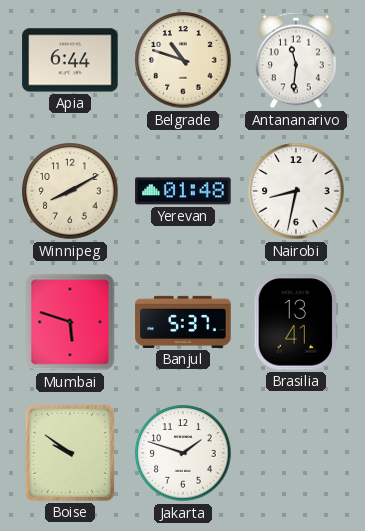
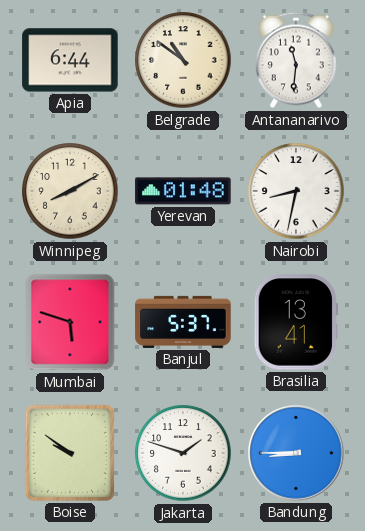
Belgrade: 10:48 -> 10:51
Bandung: none -> 8:45
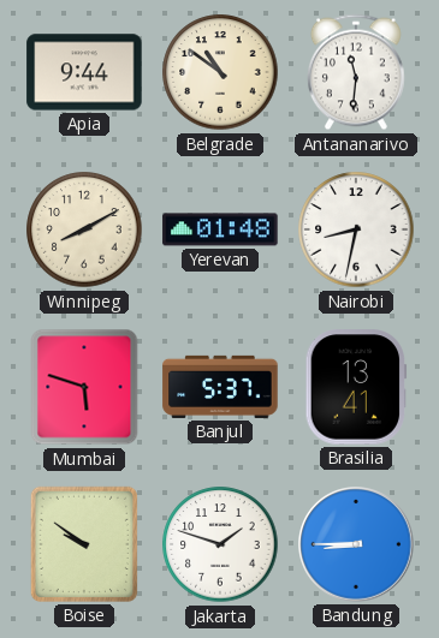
Apia: 6:44 -> 9:44
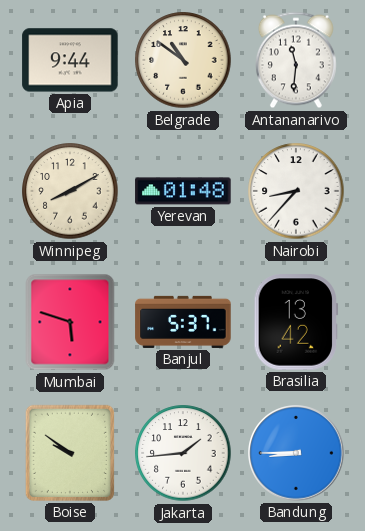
Nairobi: 8:32 -> 8:37
Brasilia: 13:41 -> 13:42
Jakarta: 1:48 -> 1:44
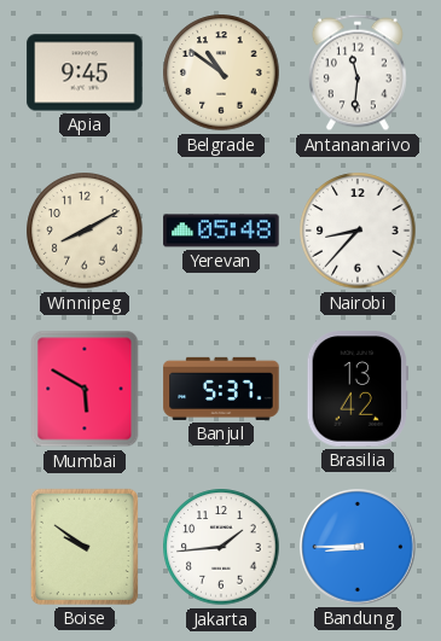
Apia: 9:44 -> 9:45
Yerevan: 01:48 -> 05:48
Mumbai: 5:48 -> 5:50
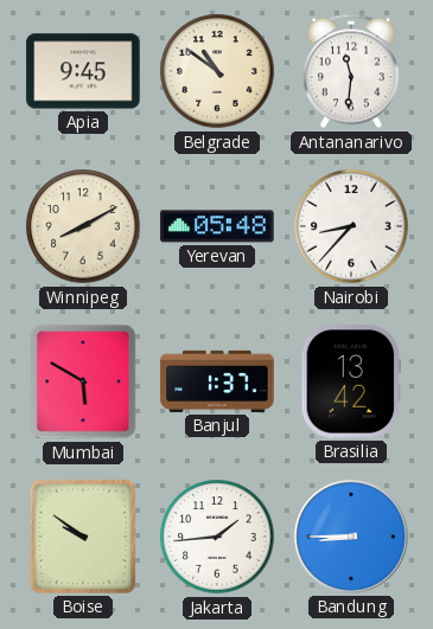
Banjul: 5:37 -> 1:37
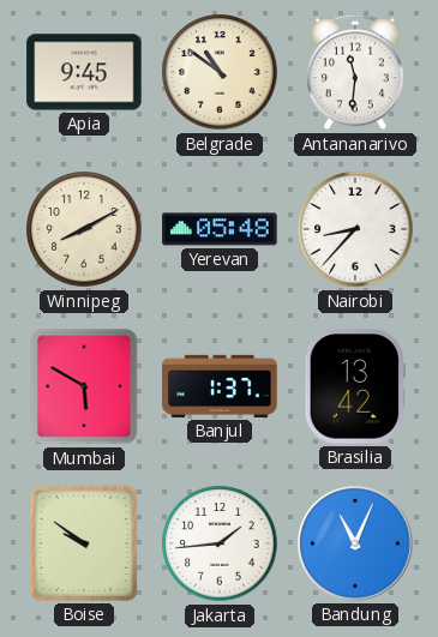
Bandung: 8:45 -> 11:04
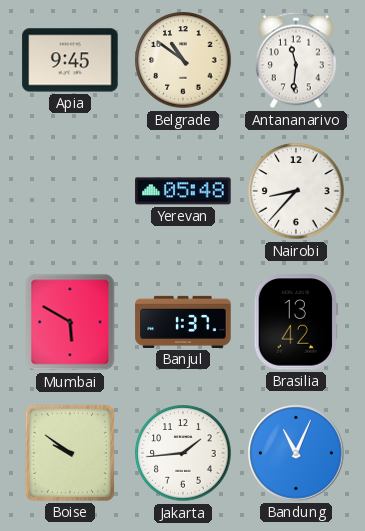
Winnipeg: 8:10 -> none
